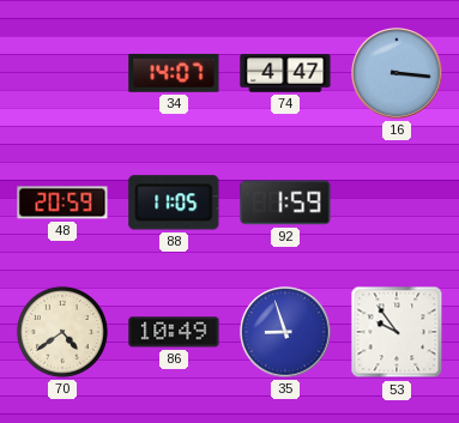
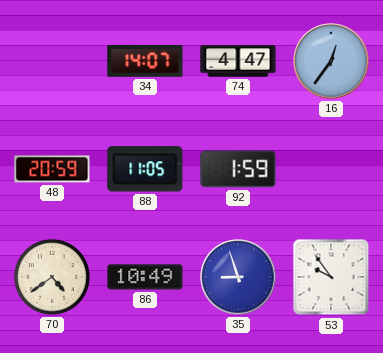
16: 3:16 -> 12:36
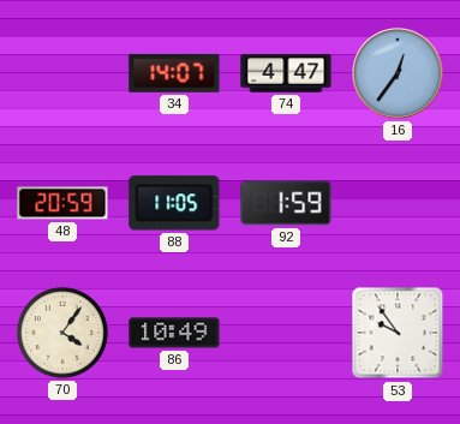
70: 4:39 -> 4:06
35: 8:57 -> none
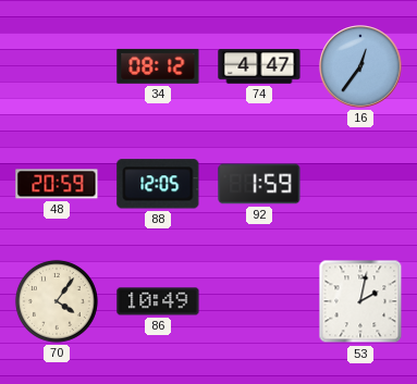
34: 14:07 -> 08:12
88: 11:05 -> 12:05
53: 9:54 -> 2:02
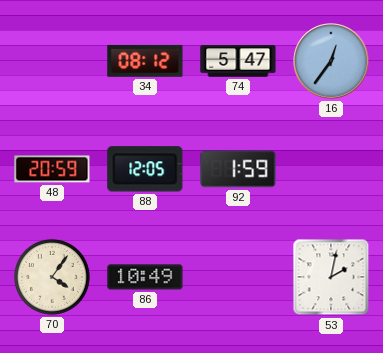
74: 4:47 -> 5:47
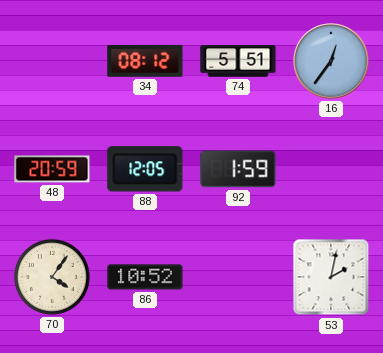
74: 5:47 -> 5:51
86: 10:49 -> 10:52
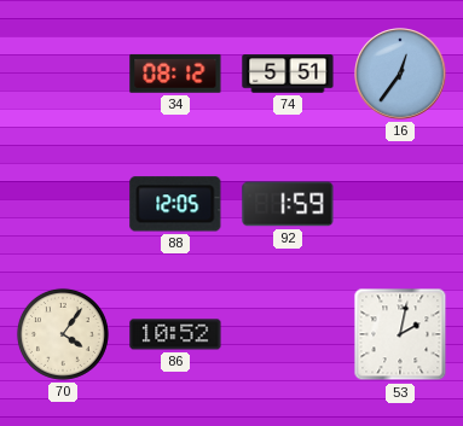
48: 20:59 -> none
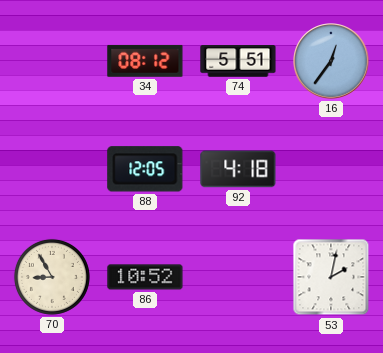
92: 1:59 -> 4:18
70: 4:06 -> 8:55
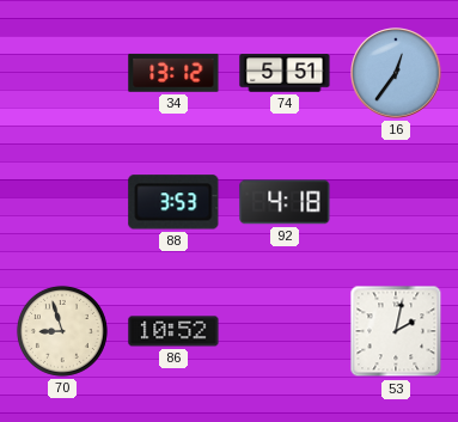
34: 08:12 -> 13:12
88: 12:05 -> 3:53
70: 8:55 -> 8:57
